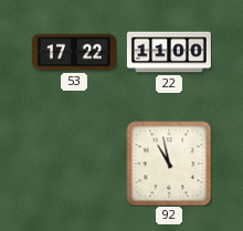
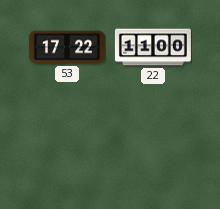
92: 10:58 -> none
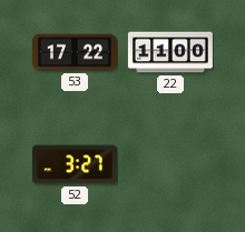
52: none -> 3:27
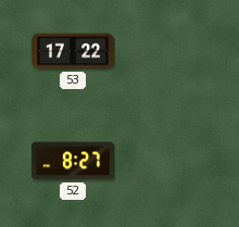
22: 11:00 -> none
52: 3:27 -> 8:27
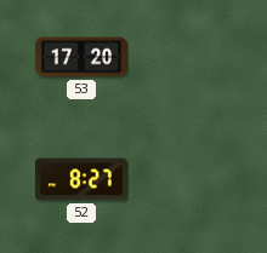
53: 17:22 -> 17:20
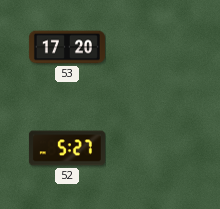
52: 8:27 -> 5:27
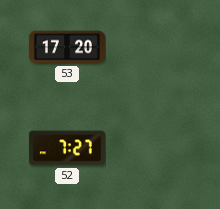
52: 5:27 -> 7:27
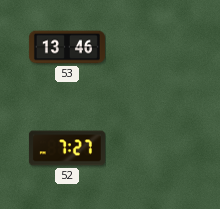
53: 17:20 -> 13:46
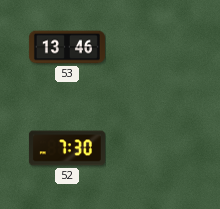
52: 7:27 -> 7:30
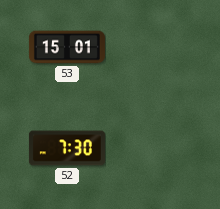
53: 13:46 -> 15:01
